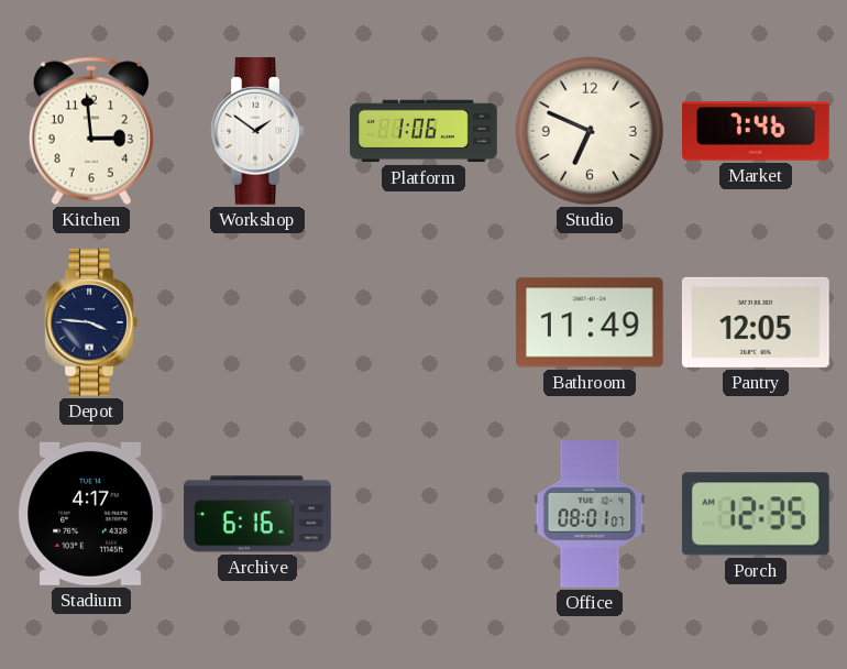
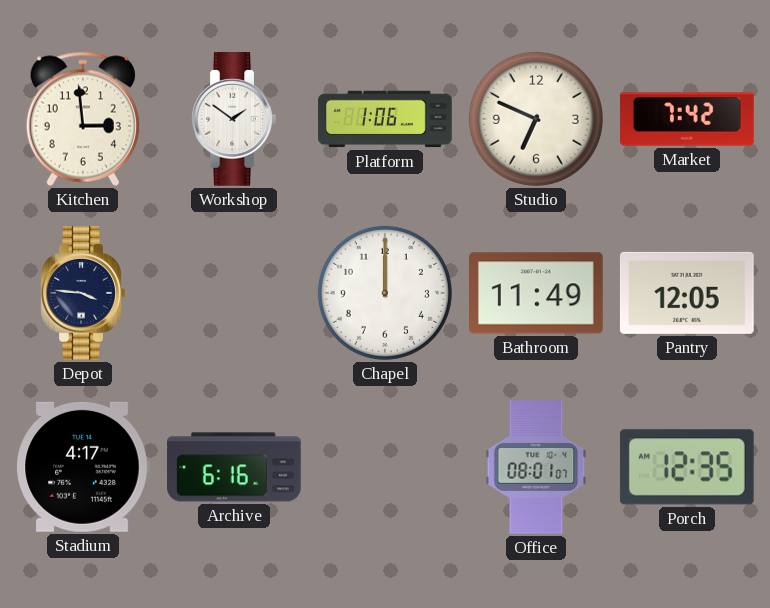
Market: 7:46 -> 7:42
Chapel: none -> 12:00
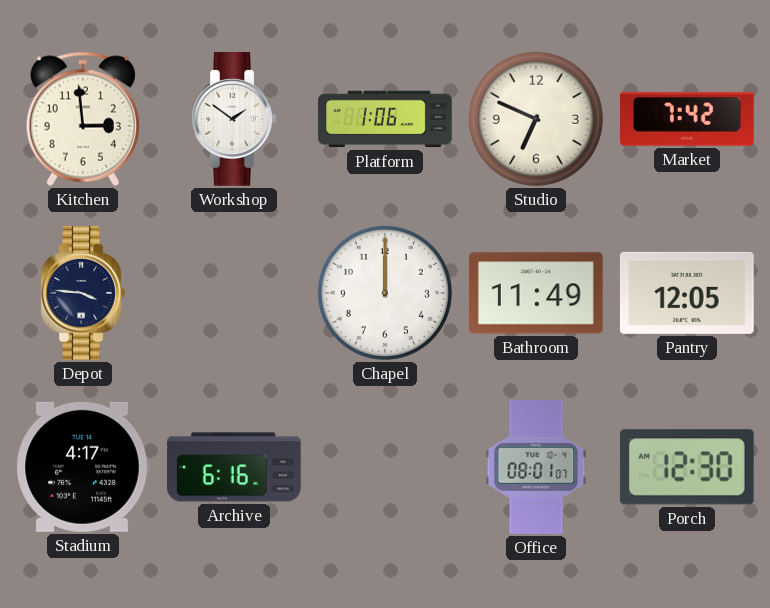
Porch: 12:35 -> 12:30
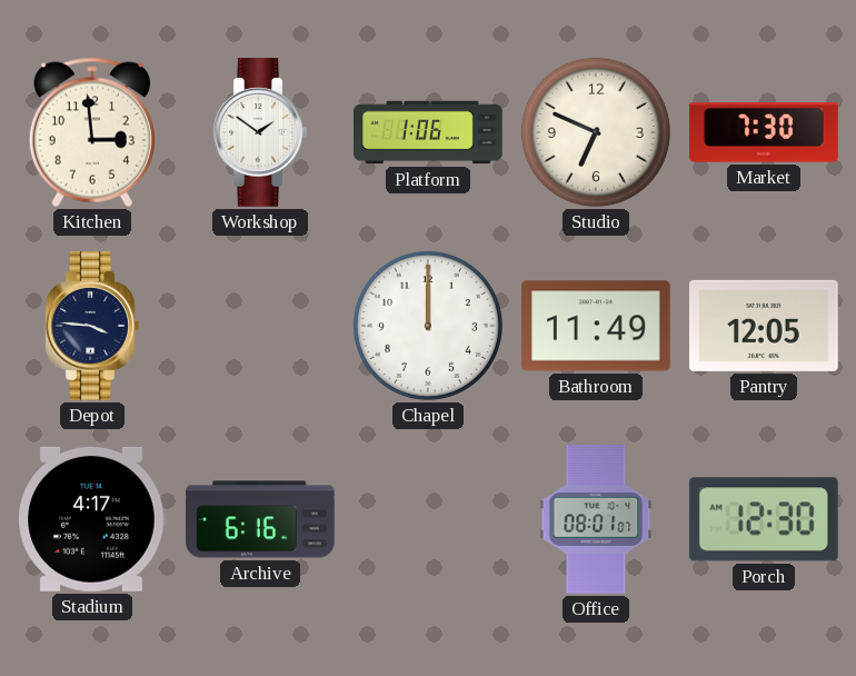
Market: 7:42 -> 7:30
